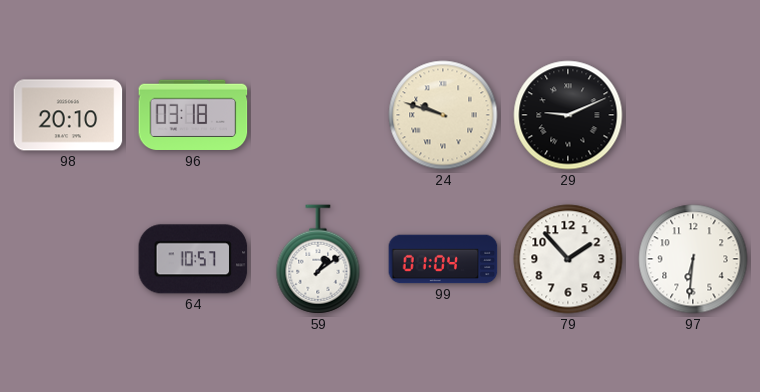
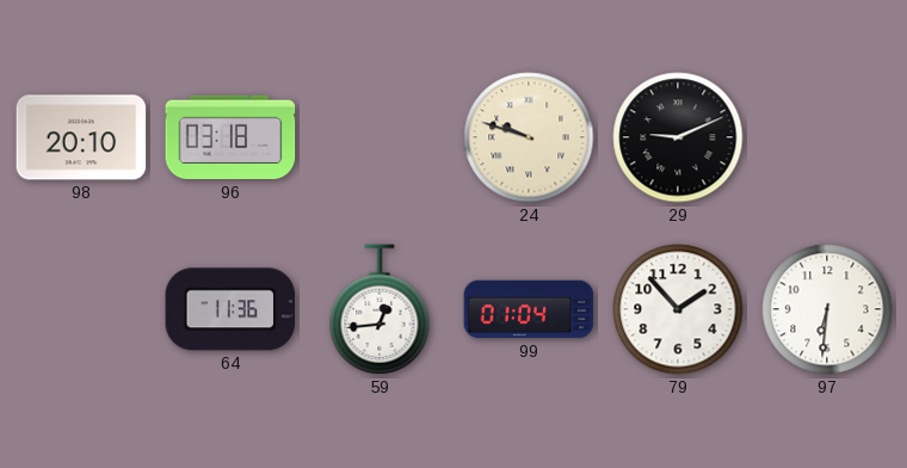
64: 10:57 -> 11:36
59: 1:09 -> 12:44
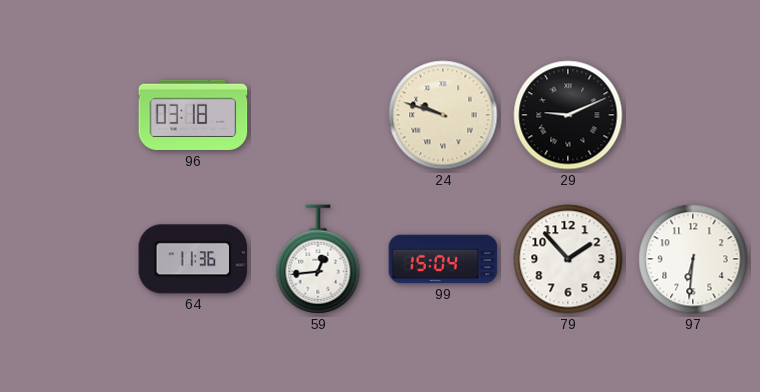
98: 20:10 -> none
99: 01:04 -> 15:04
